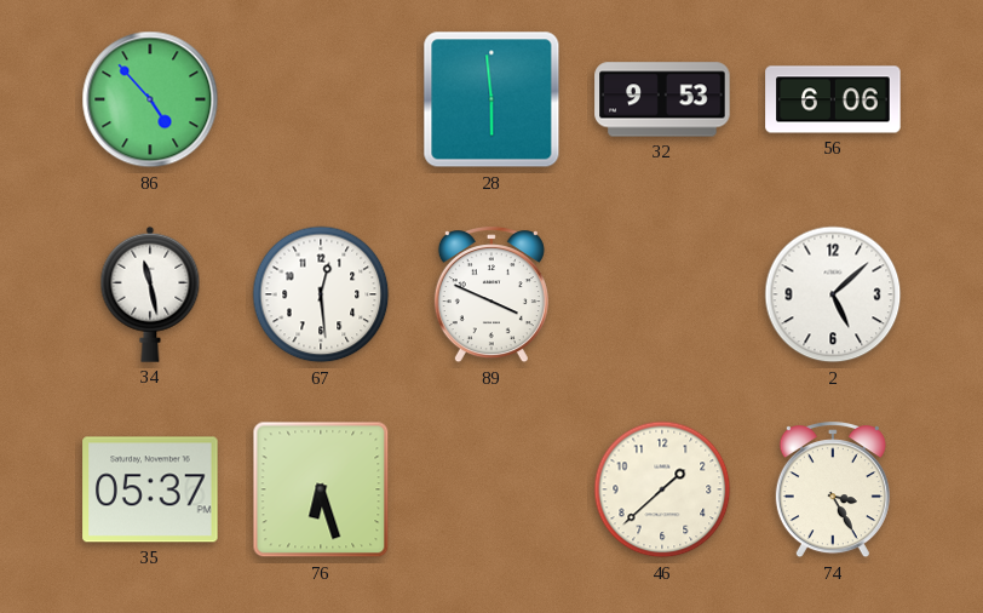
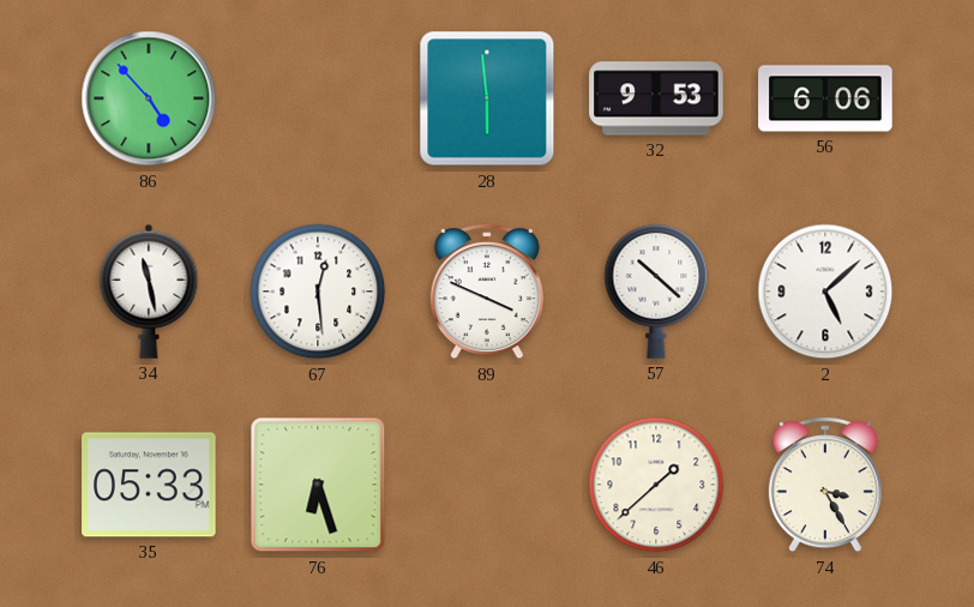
57: none -> 10:22
35: 05:37 -> 05:33
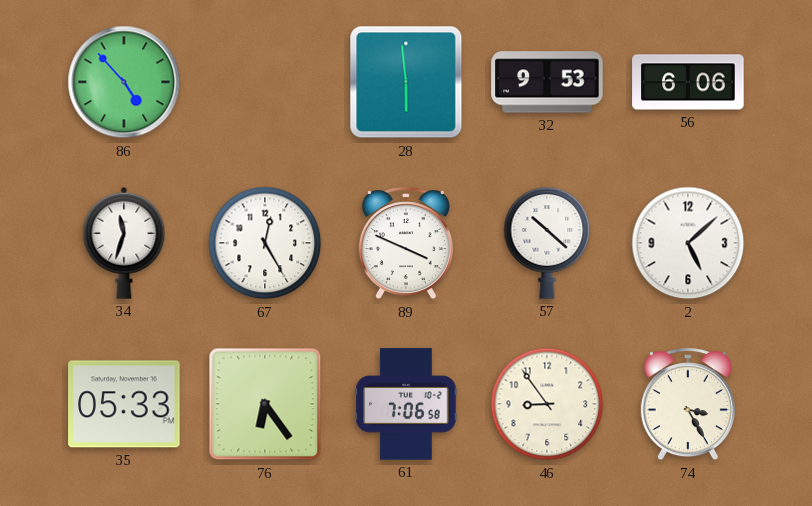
34: 11:28 -> 11:33
67: 12:29 -> 12:25
76: 6:27 -> 6:24
61: none -> 7:06
46: 1:38 -> 8:54
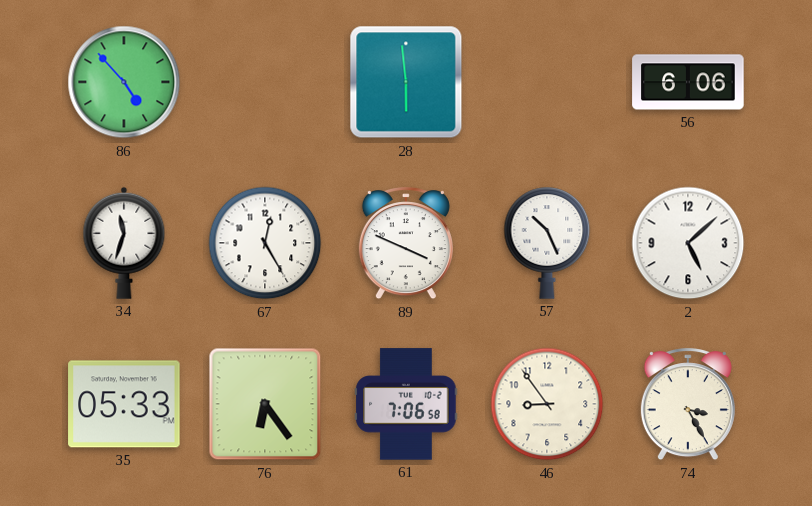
32: 9:53 -> none
57: 10:22 -> 10:26
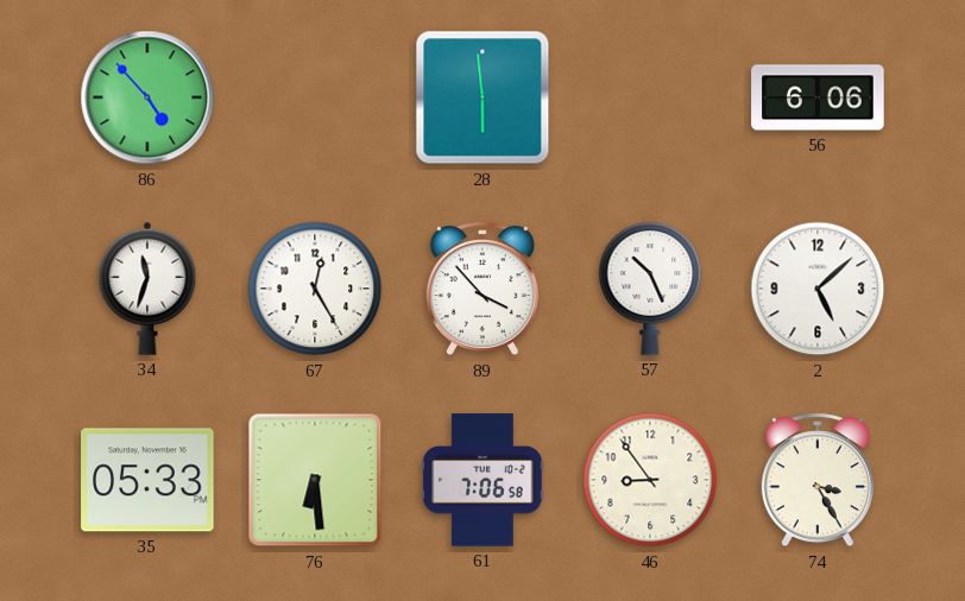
89: 3:49 -> 3:53
76: 6:24 -> 6:29
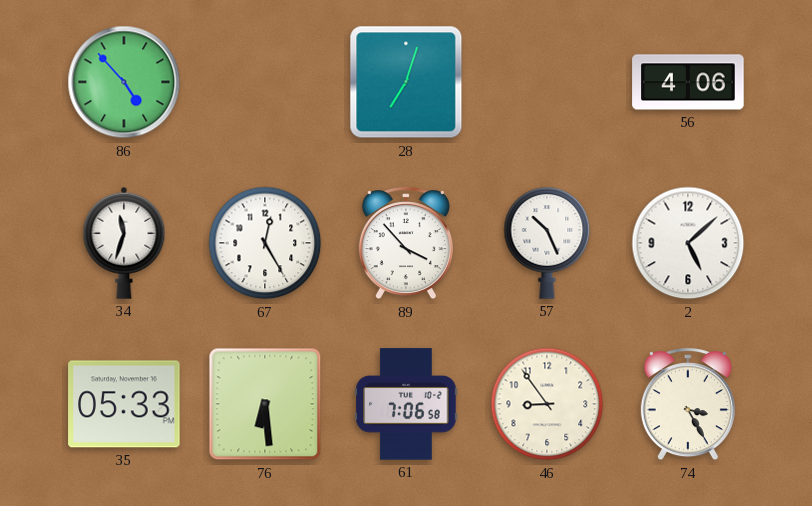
28: 5:59 -> 7:03
56: 6:06 -> 4:06
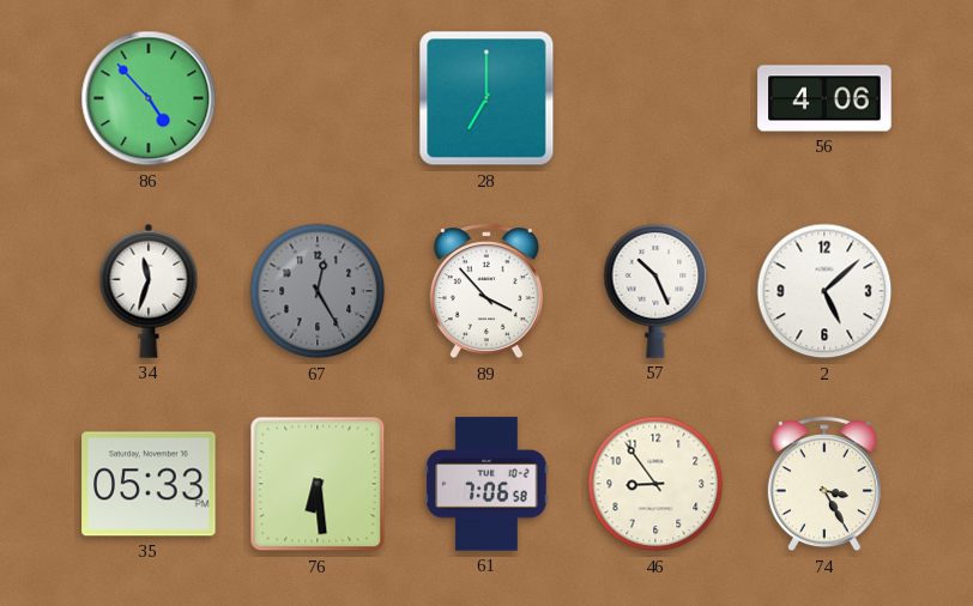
28: 7:03 -> 7:00
67 dial: white -> grey
